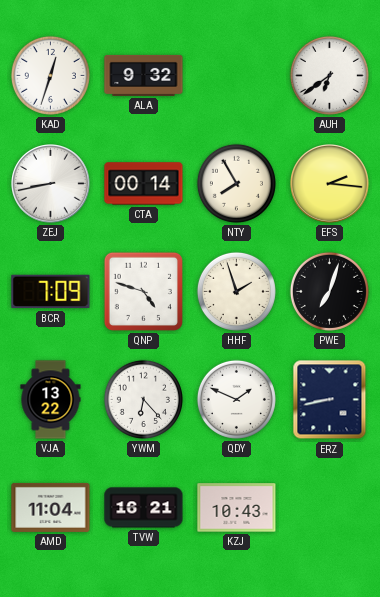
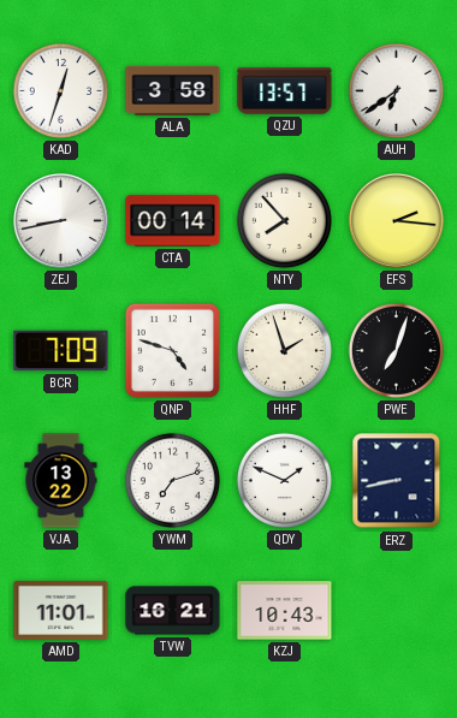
ALA: 9:32 -> 3:58
QZU: none -> 13:57
NTY: 7:55 -> 7:53
YWM: 6:23 -> 7:12
AMD: 11:04 -> 11:01
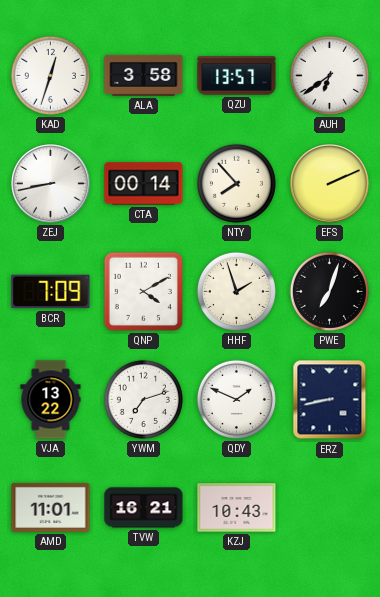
EFS: 2:16 -> 2:11
QNP: 4:48 -> 4:10
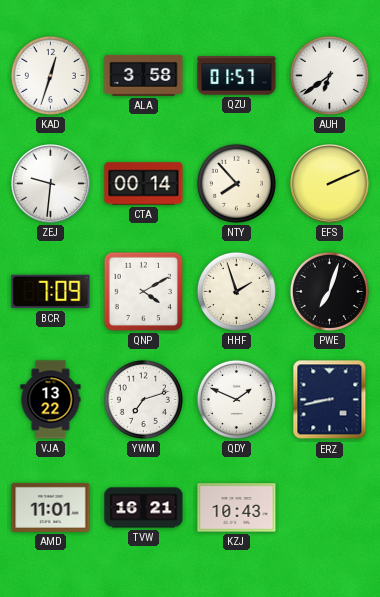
QZU: 13:57 -> 01:57
ZEJ: 8:43 -> 9:31
